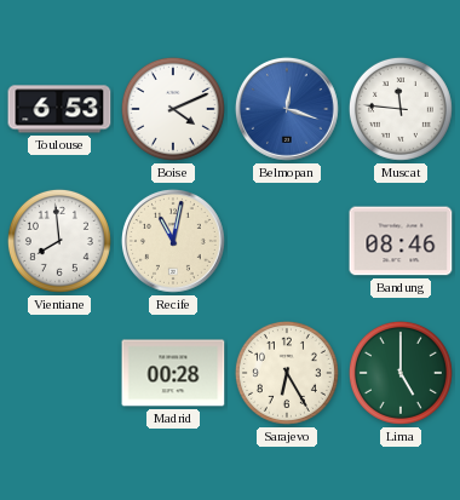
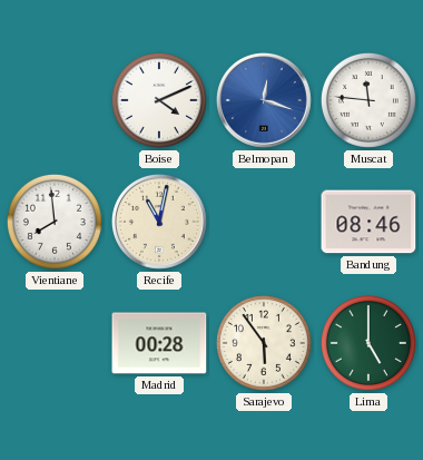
Toulouse: 6:53 -> none
Sarajevo: 6:25 -> 5:54
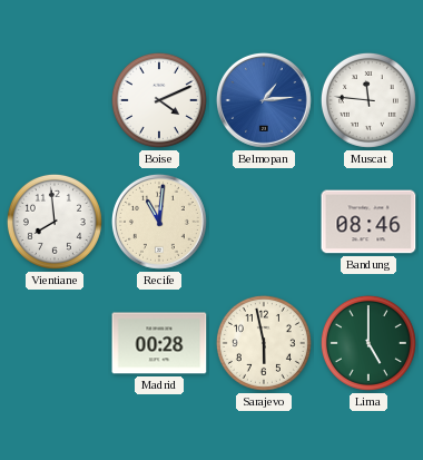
Belmopan: 12:18 -> 1:14
Recife: 11:02 -> 11:01
Sarajevo: 5:54 -> 5:58
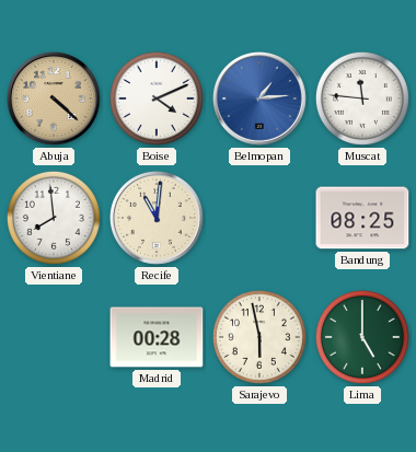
Abuja: none -> 4:22
Bandung: 08:46 -> 08:25
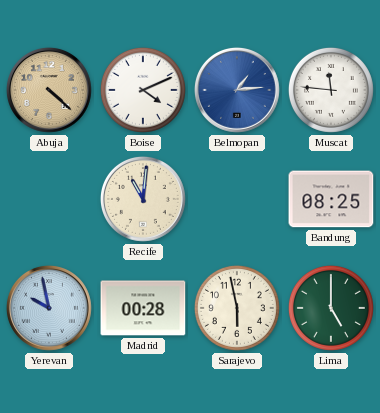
Vientiane: 7:59 -> none
Yerevan: none -> 9:58
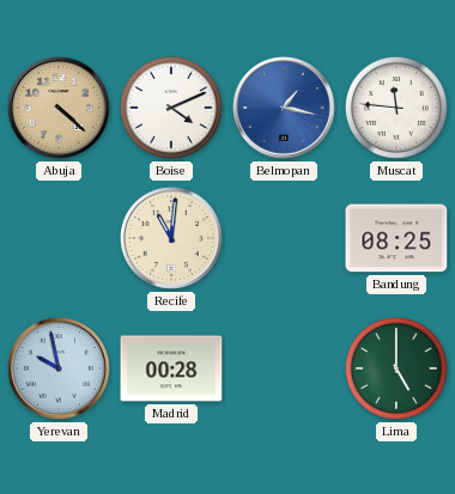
Belmopan: 1:14 -> 1:17
Sarajevo: 5:58 -> none
